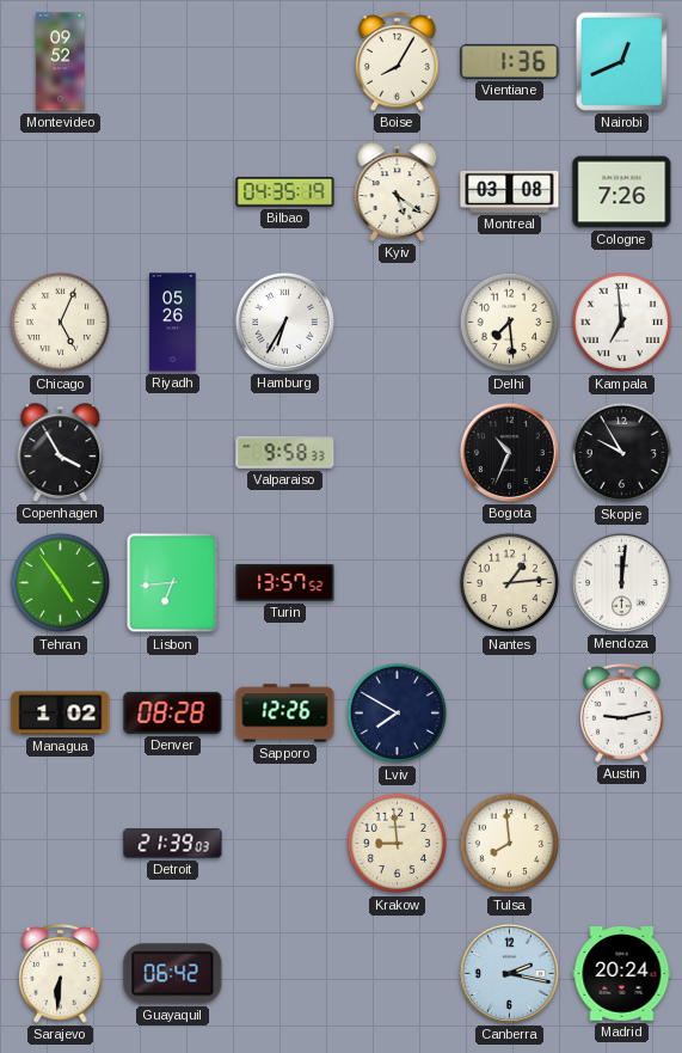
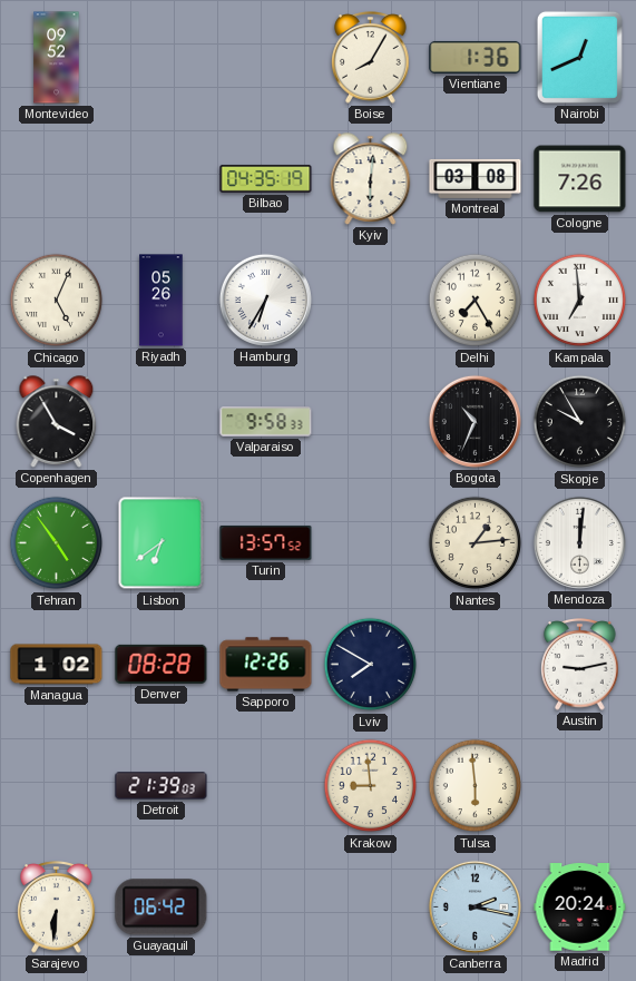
Kyiv: 5:21 -> 6:01
Delhi: 7:29 -> 7:25
Lisbon: 6:44 -> 6:39
Tulsa: 7:59 -> 5:59
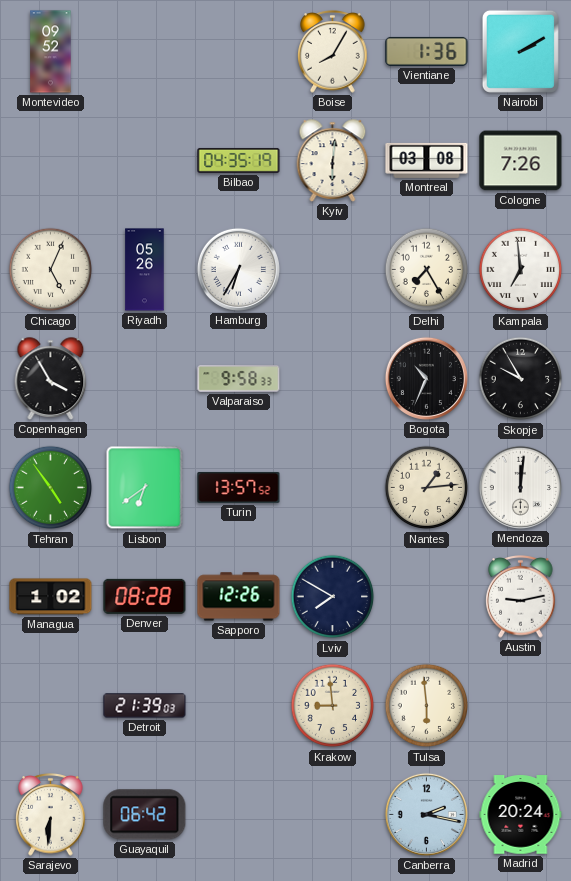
Nairobi: 12:41 -> 2:10
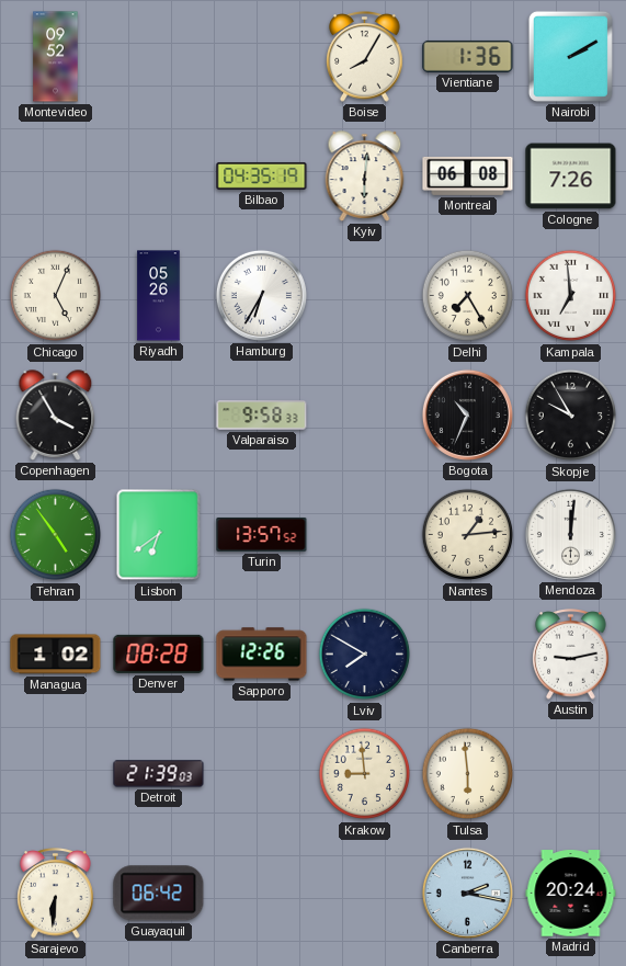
Montreal: 03:08 -> 06:08
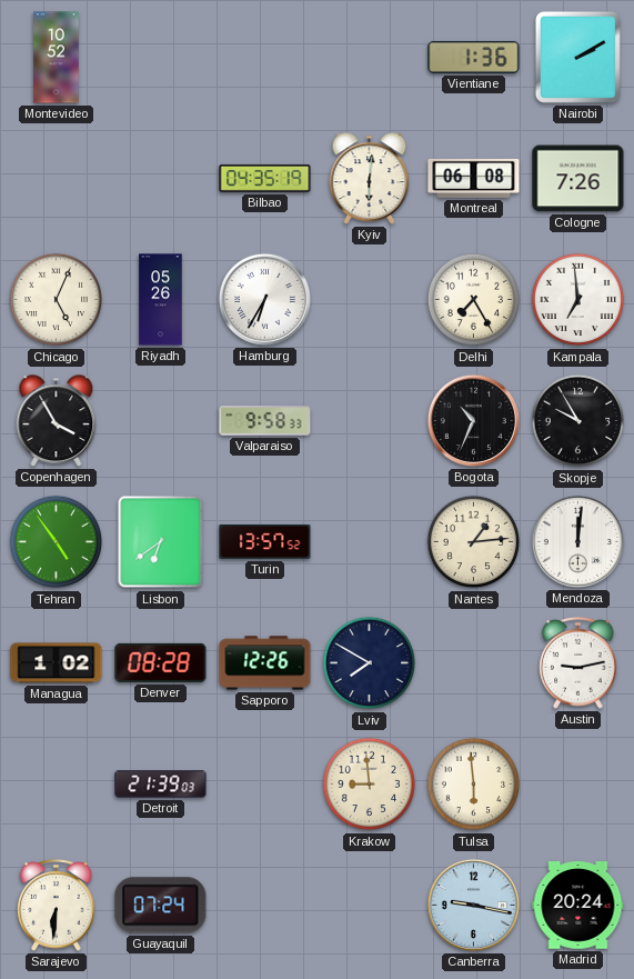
Montevideo: 09:52 -> 10:52
Boise: 8:05 -> none
Guayaquil: 06:42 -> 07:24
Canberra: 2:17 -> 9:17
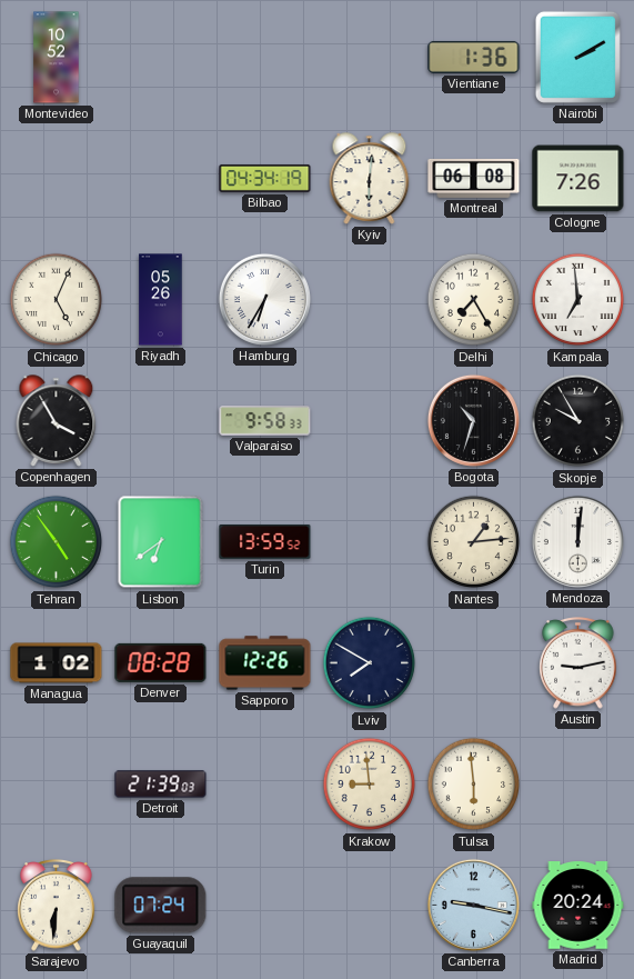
Bilbao: 04:35 -> 04:34
Bogota: 10:34 -> 10:33
Turin: 13:57 -> 13:59
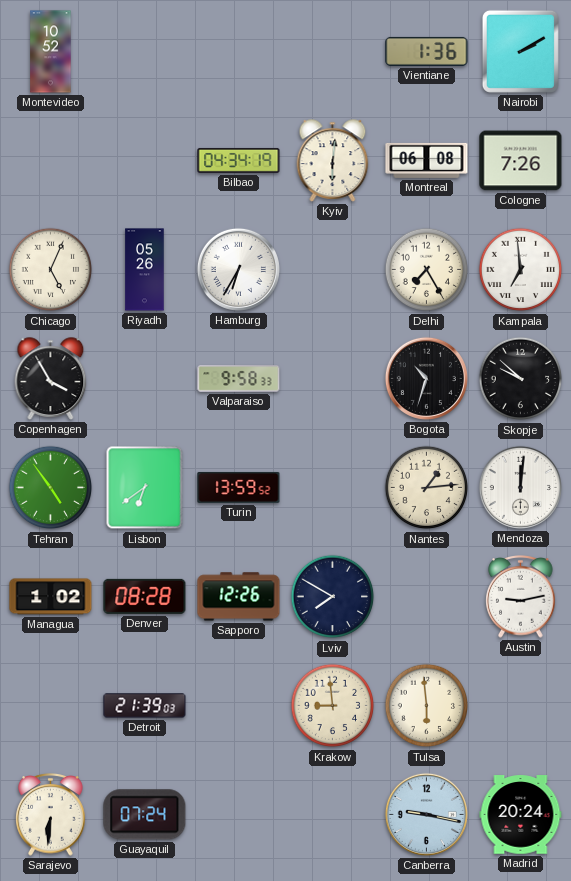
Skopje: 9:55 -> 9:52
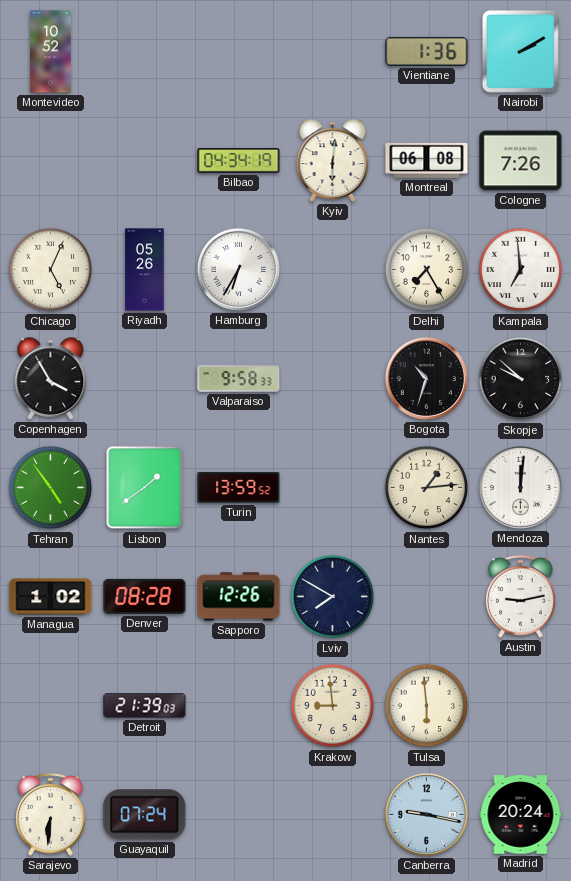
Lisbon: 6:39 -> 1:39
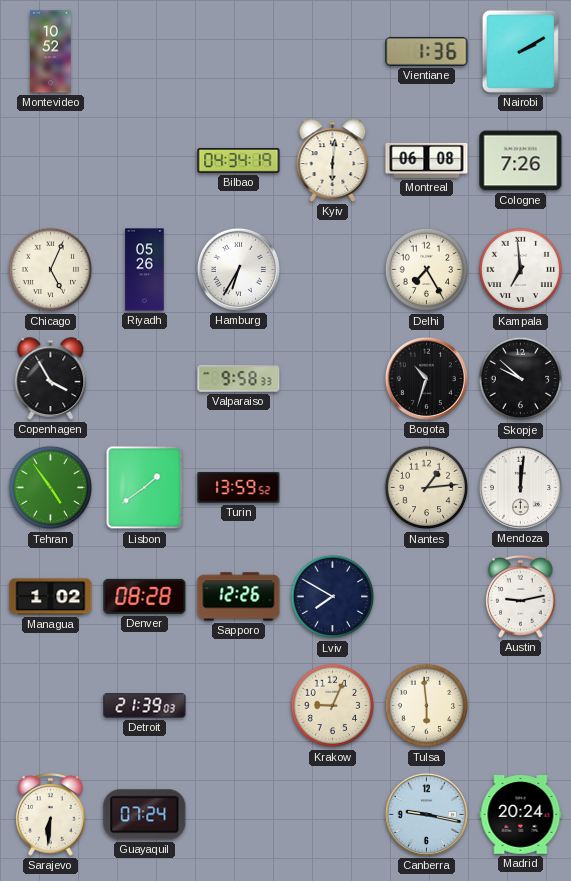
Krakow: 8:59 -> 9:04
